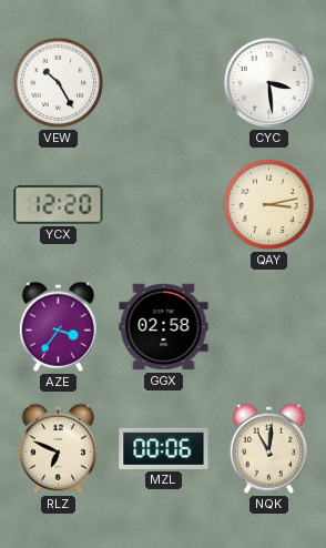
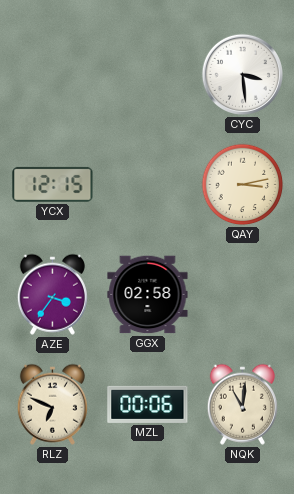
VEW: 10:25 -> none
YCX: 12:20 -> 12:15
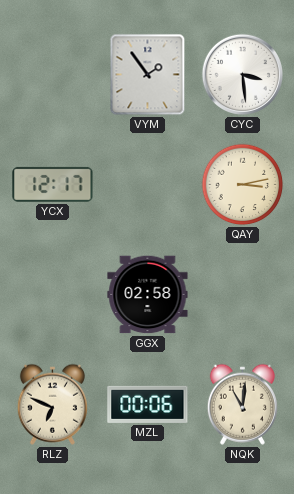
VYM: none -> 1:54
YCX: 12:15 -> 12:17
AZE: 3:36 -> none
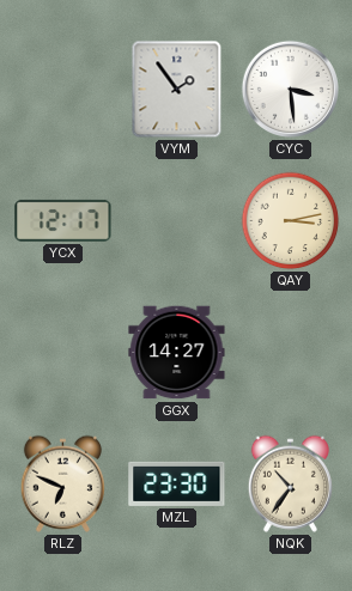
GGX: 02:58 -> 14:27
MZL: 00:06 -> 23:30
NQK: 11:01 -> 10:36
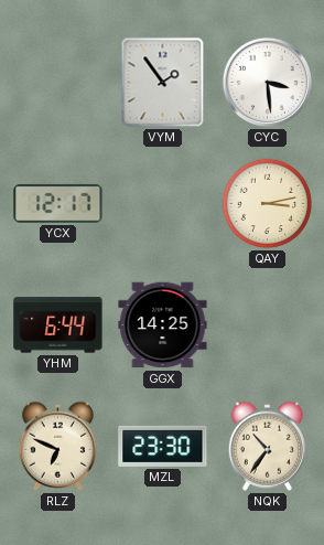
YHM: none -> 6:44
GGX: 14:27 -> 14:25
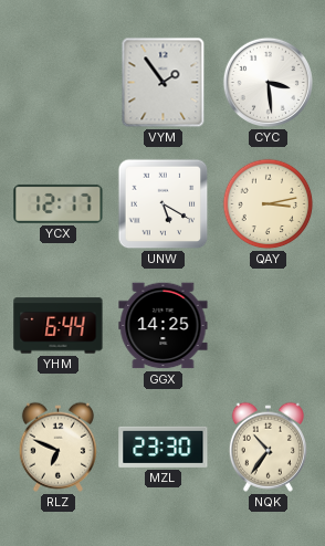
UNW: none -> 5:20
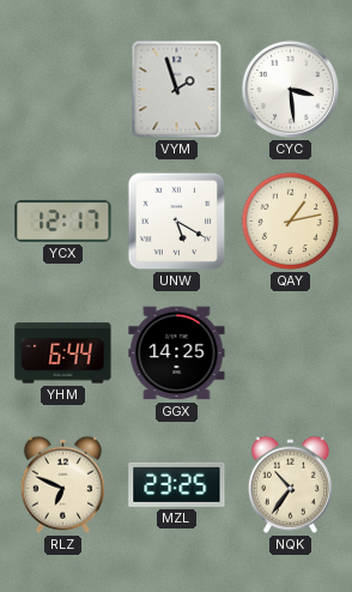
VYM: 1:54 -> 1:57
QAY: 3:13 -> 1:13
MZL: 23:30 -> 23:25
